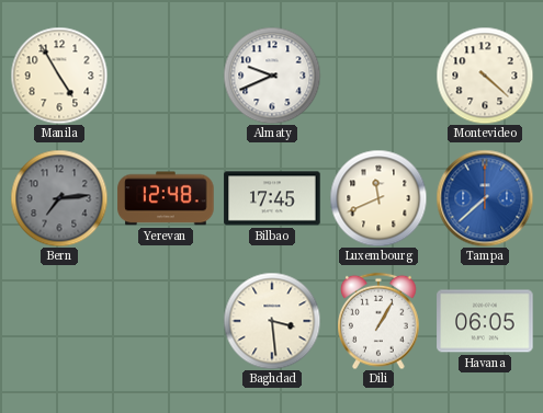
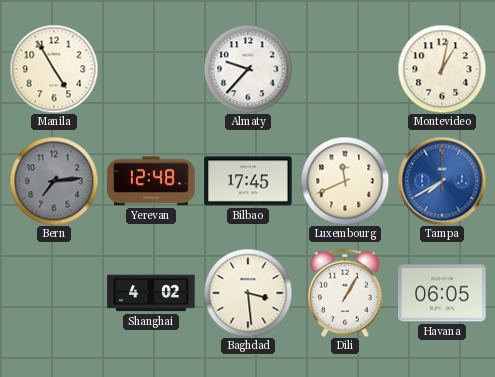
Almaty: 9:41 -> 9:37
Montevideo: 4:22 -> 1:02
Tampa: 7:38 -> 7:40
Shanghai: none -> 4:02
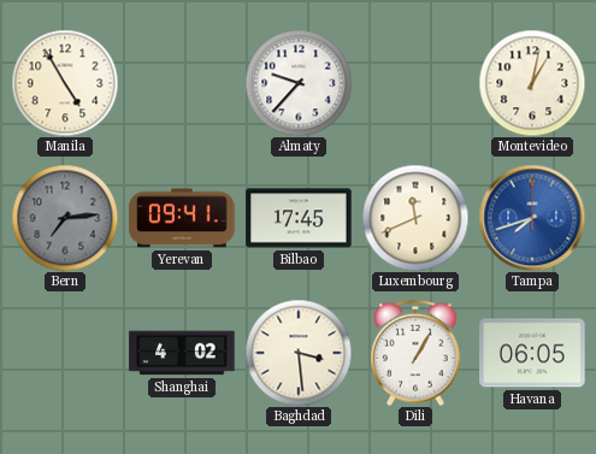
Yerevan: 12:48 -> 09:41
Tampa: 7:40 -> 7:42
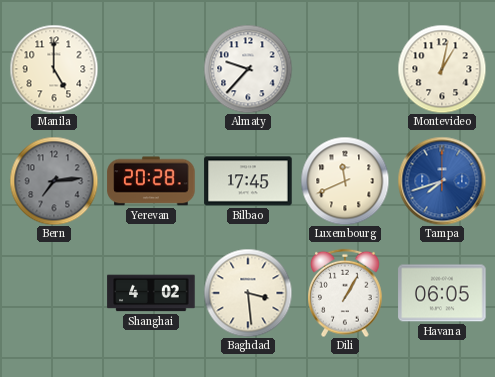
Manila: 4:55 -> 5:00
Yerevan: 09:41 -> 20:28
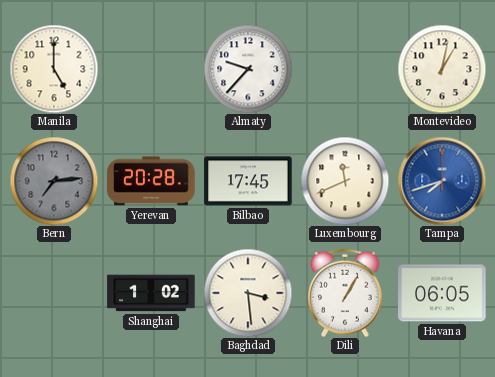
Shanghai: 4:02 -> 1:02
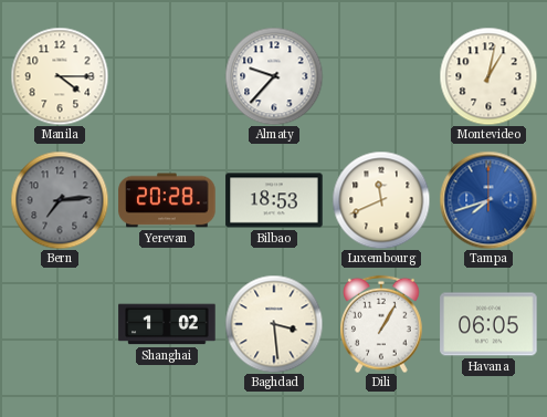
Manila: 5:00 -> 4:15
Bilbao: 17:45 -> 18:53
